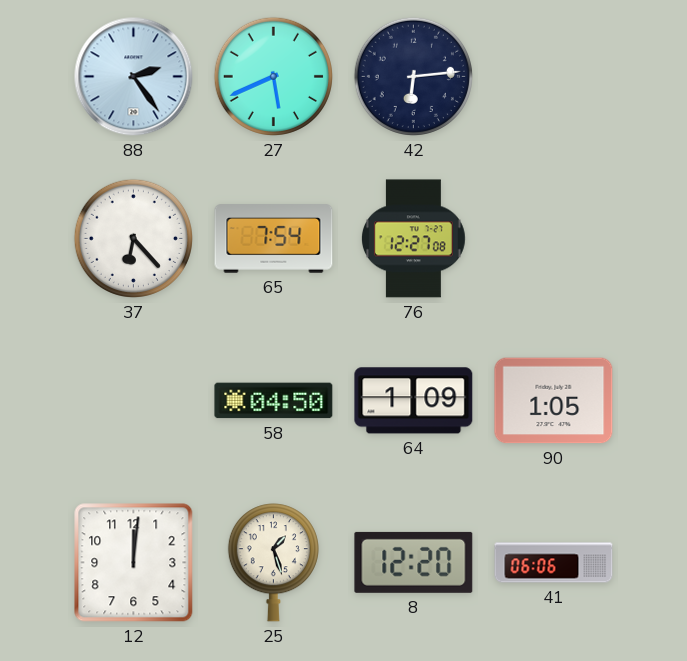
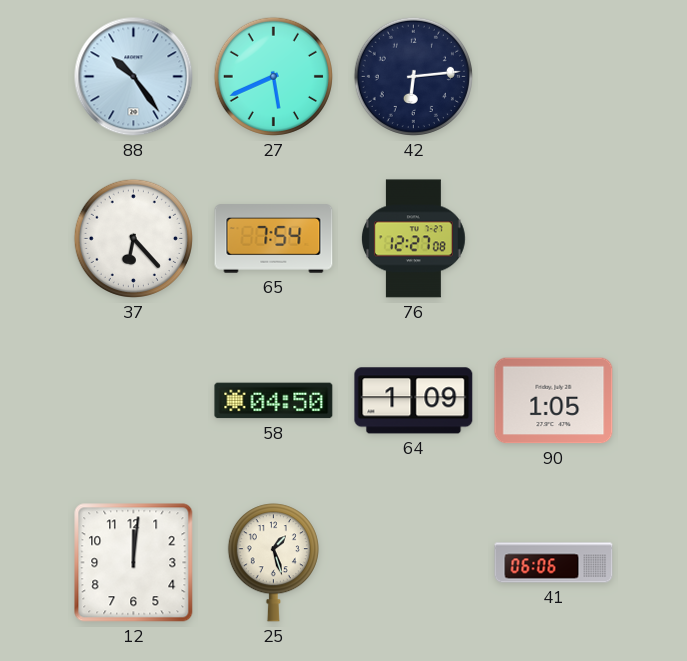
88: 2:24 -> 10:24
8: 12:20 -> none
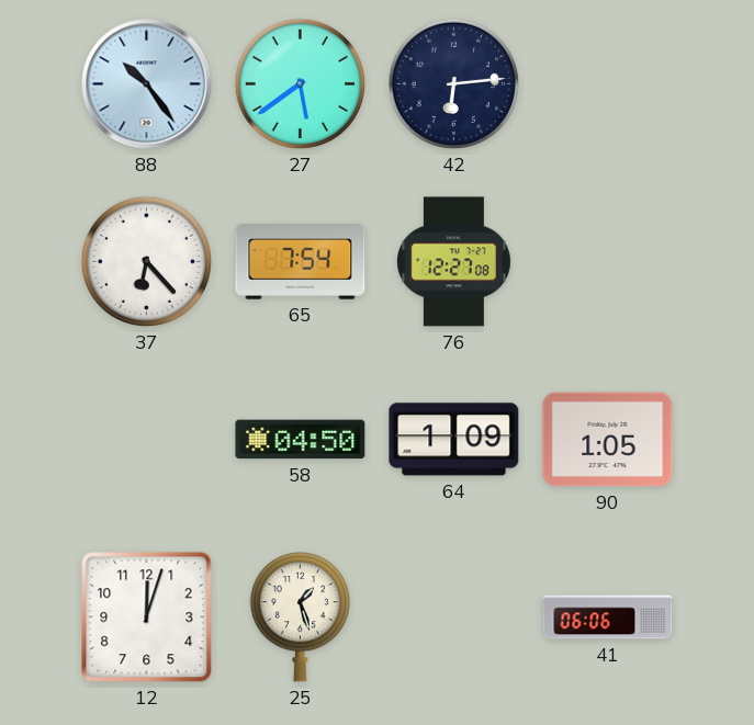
27: 5:41 -> 5:39
12: 12:01 -> 12:03
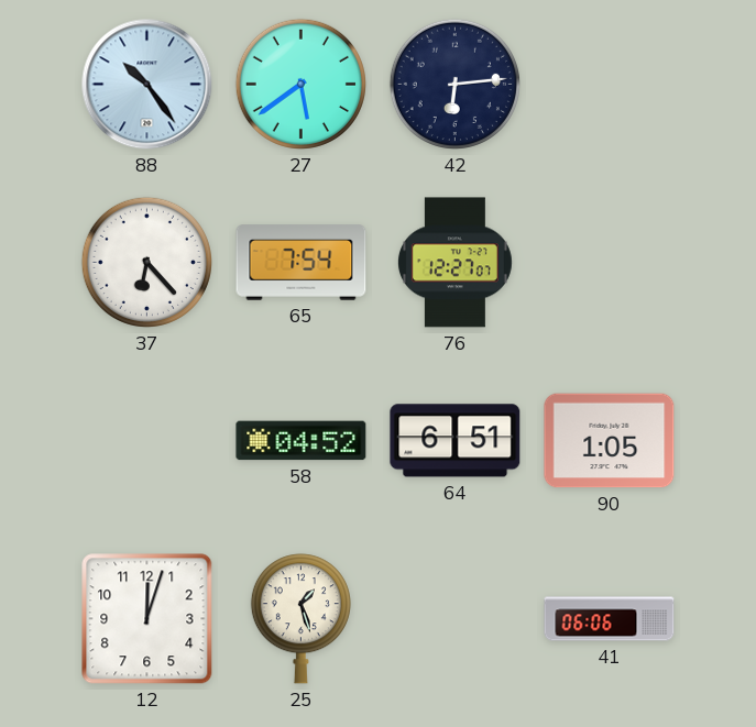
76: 12:27:08 -> 12:27:07
58: 04:50 -> 04:52
64: 1:09 -> 6:51
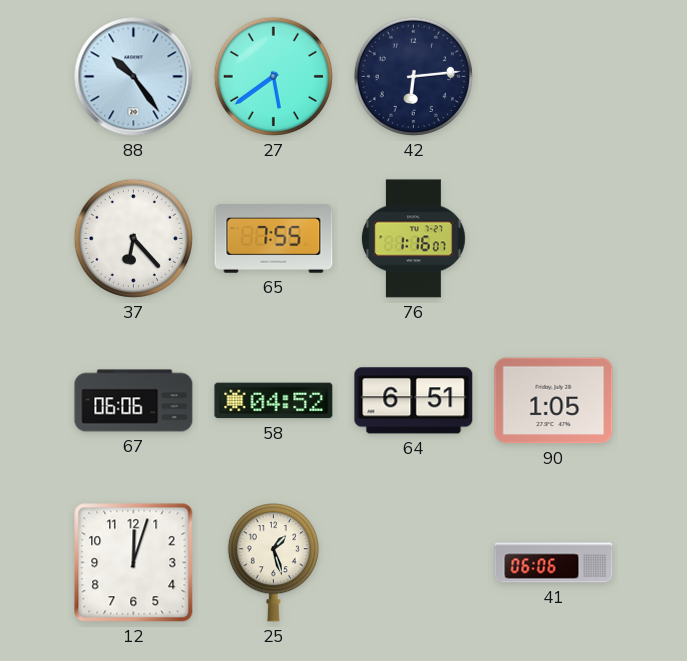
65: 7:54 -> 7:55
76: 12:27 -> 1:16
67: none -> 06:06
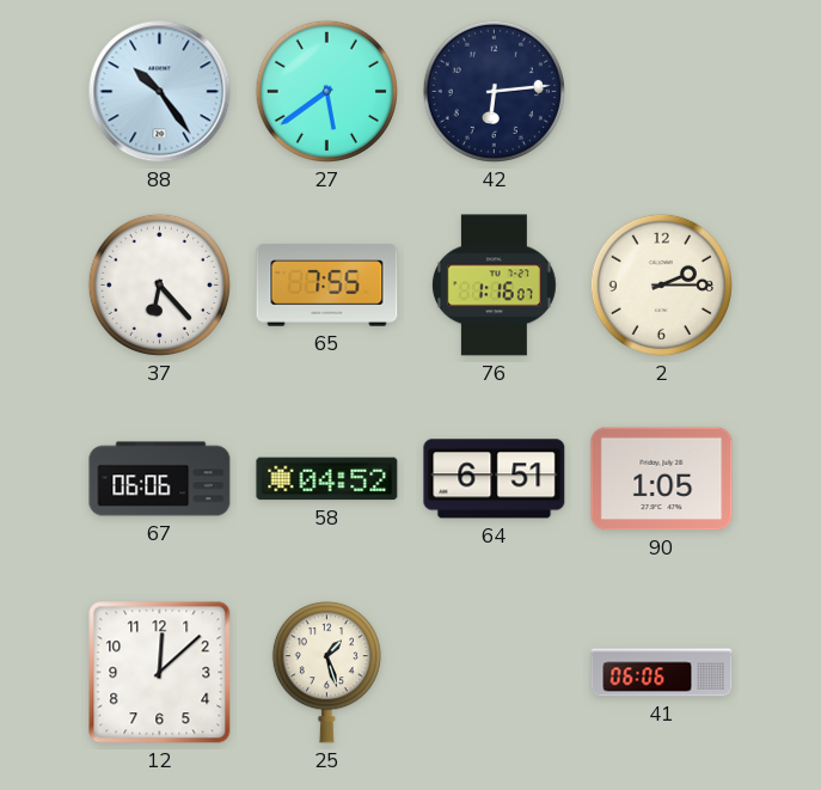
2: none -> 2:15
12: 12:03 -> 12:08
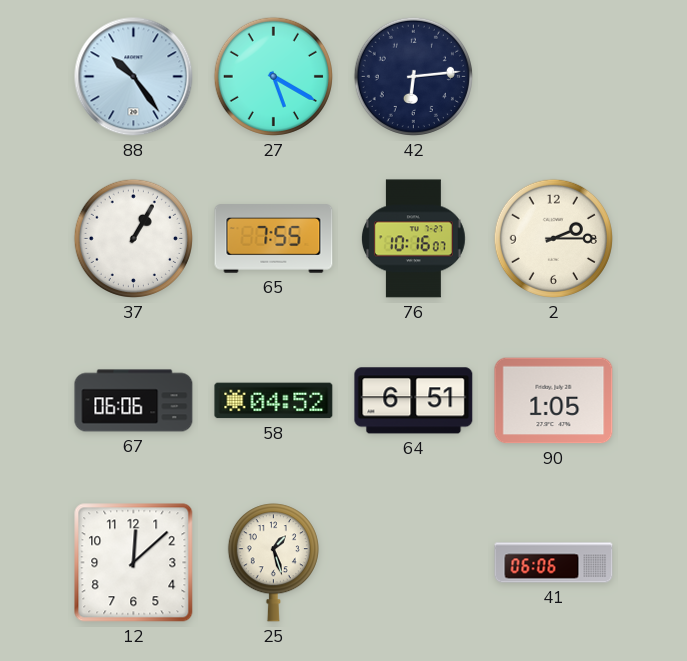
27: 5:39 -> 5:20
37: 6:23 -> 1:05
76: 1:16 -> 10:16
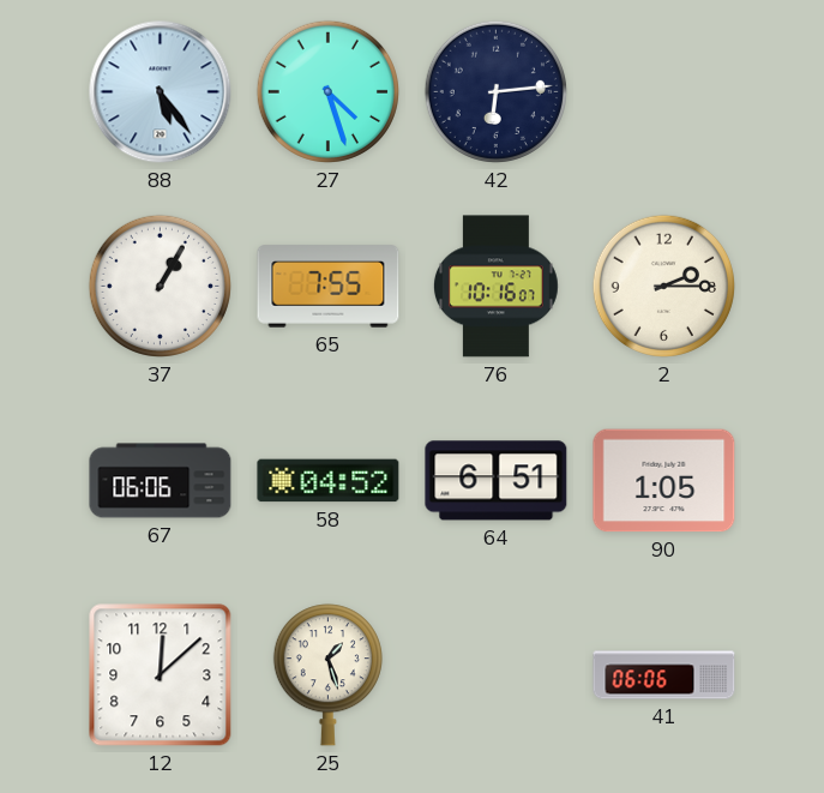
88: 10:24 -> 5:24
27: 5:20 -> 4:27
